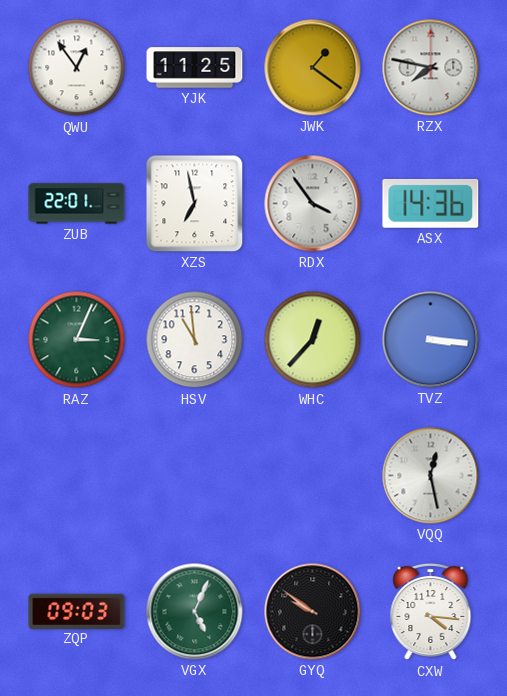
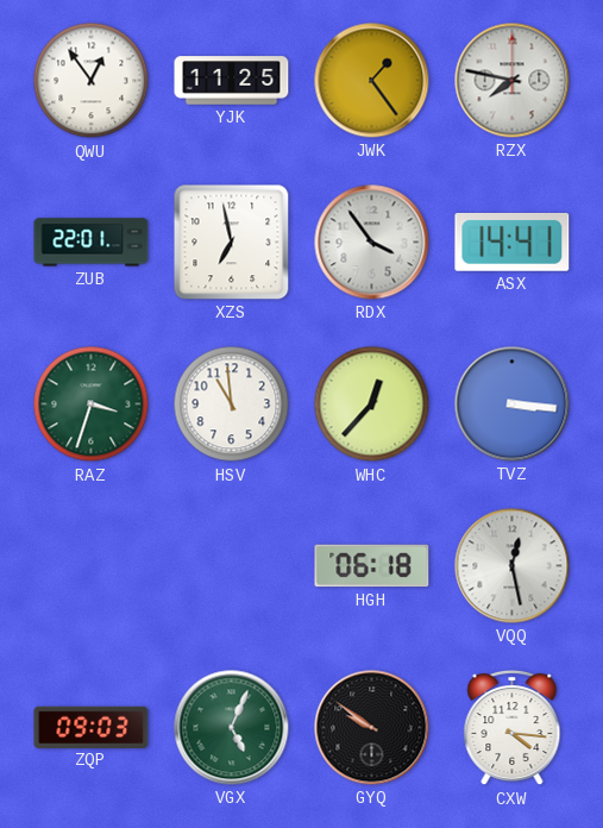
JWK: 1:21 -> 1:24
ASX: 14:36 -> 14:41
RAZ: 3:04 -> 3:33
HGH: none -> 06:18
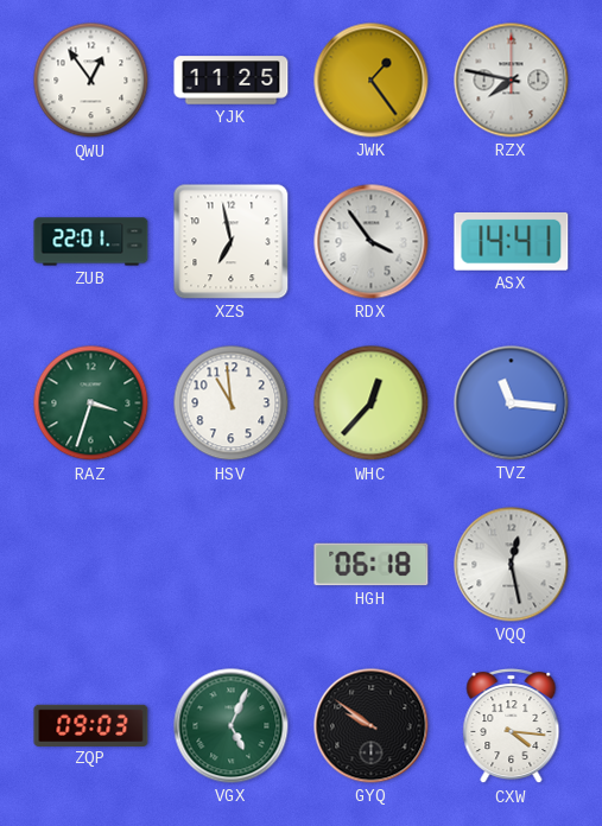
TVZ: 3:16 -> 11:16
